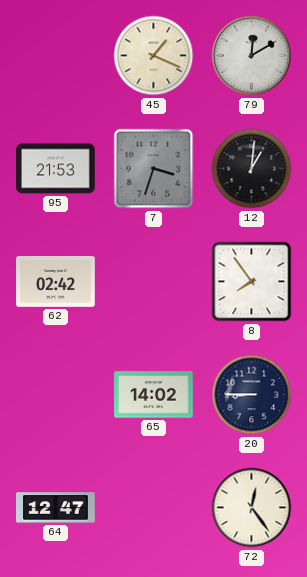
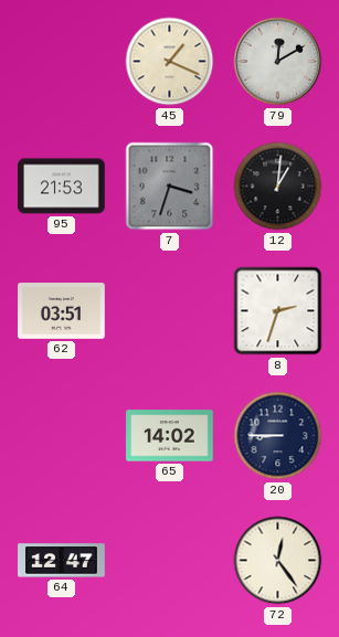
62: 02:42 -> 03:51
8: 7:54 -> 2:33
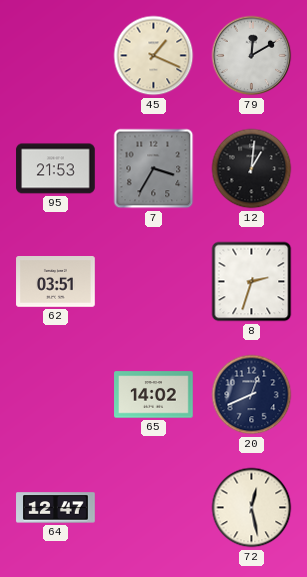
7: 3:33 -> 3:35
20: 8:45 -> 12:41
72: 12:24 -> 12:28
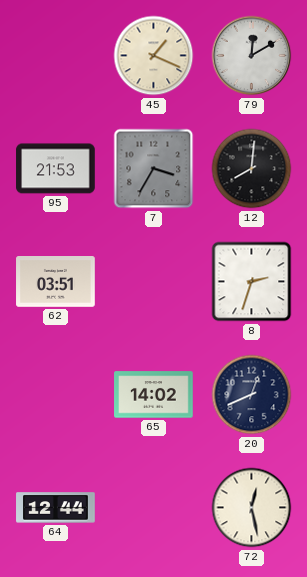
12: 1:01 -> 8:01
64: 12:47 -> 12:44
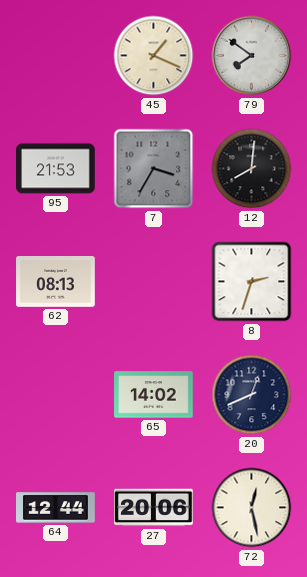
79: 12:10 -> 7:51
62: 03:51 -> 08:13
27: none -> 20:06
